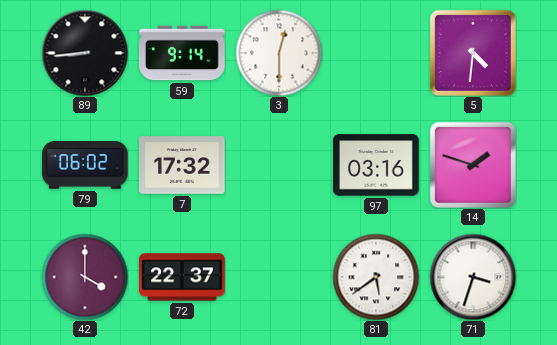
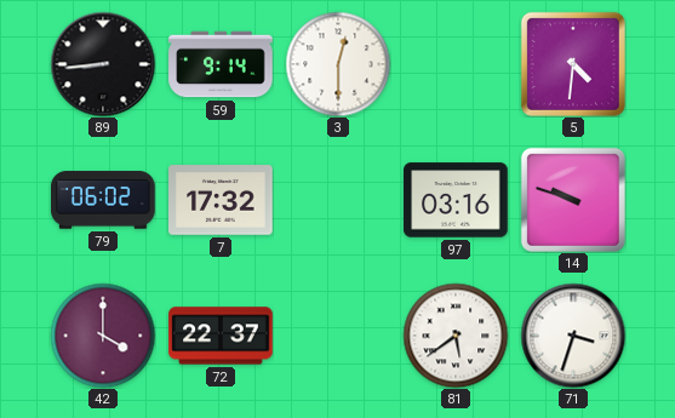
14: 1:48 -> 9:48
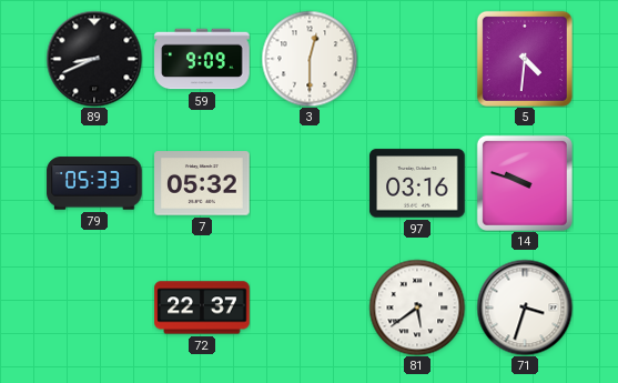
89: 8:44 -> 8:41
59: 9:14 -> 9:09
79: 06:02 -> 05:33
7: 17:32 -> 05:32
42: 4:00 -> none
